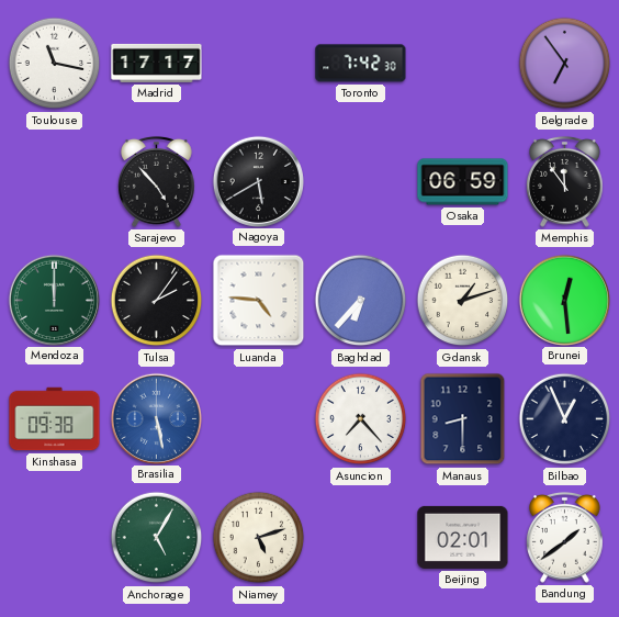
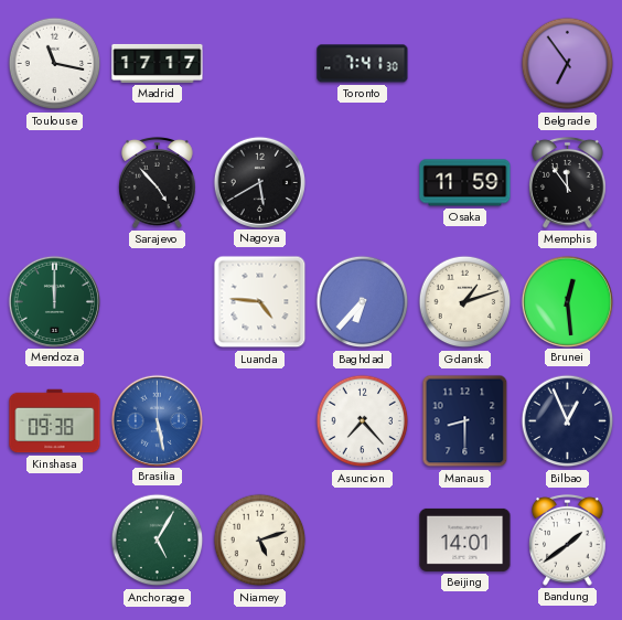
Toronto: 7:42 -> 7:41
Osaka: 06:59 -> 11:59
Tulsa: 2:06 -> none
Beijing: 02:01 -> 14:01
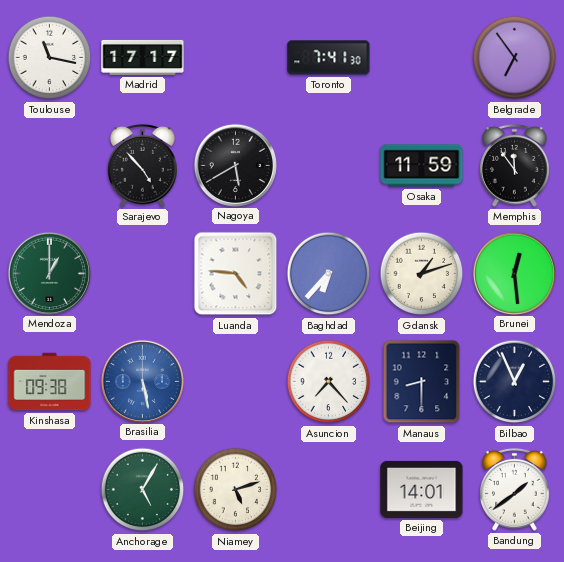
Mendoza: 12:00 -> 1:00
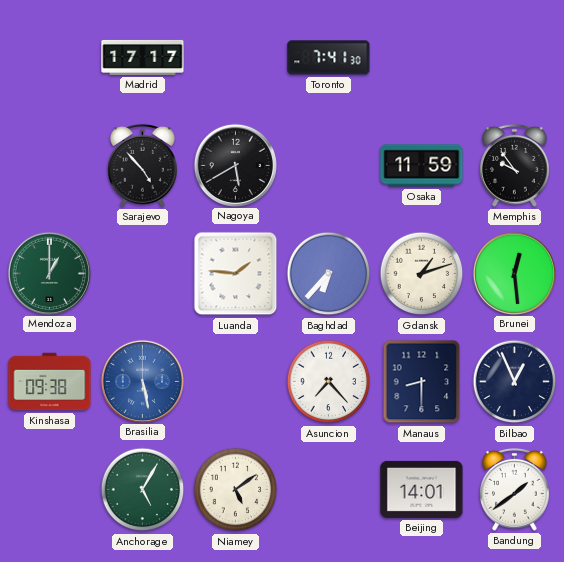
Toulouse: 11:17 -> none
Belgrade: 6:54 -> none
Memphis: 11:54 -> 9:54
Luanda: 4:46 -> 1:46
Niamey: 5:12 -> 5:09
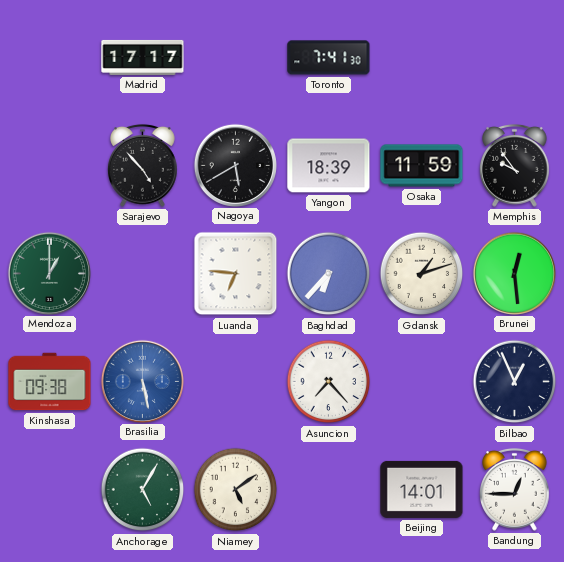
Yangon: none -> 18:39
Luanda: 1:46 -> 6:46
Manaus: 8:30 -> none
Bandung: 1:39 -> 12:45
